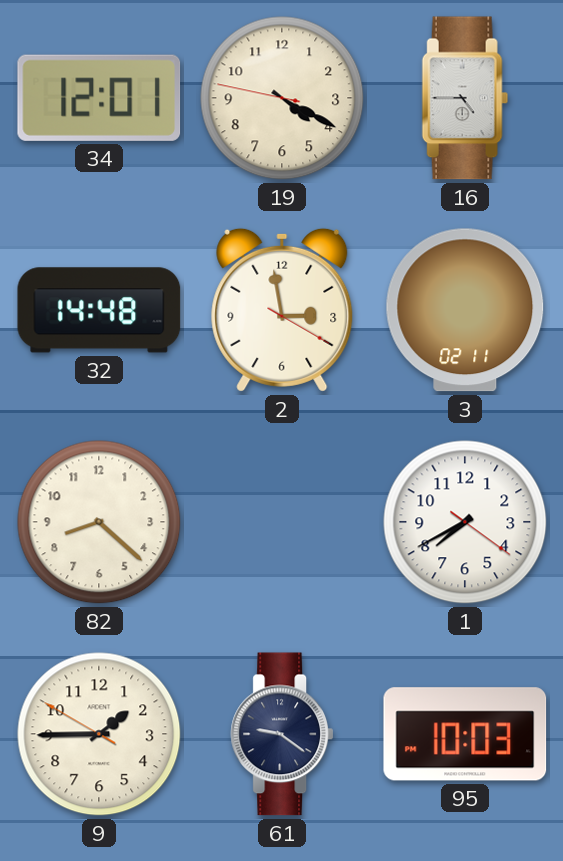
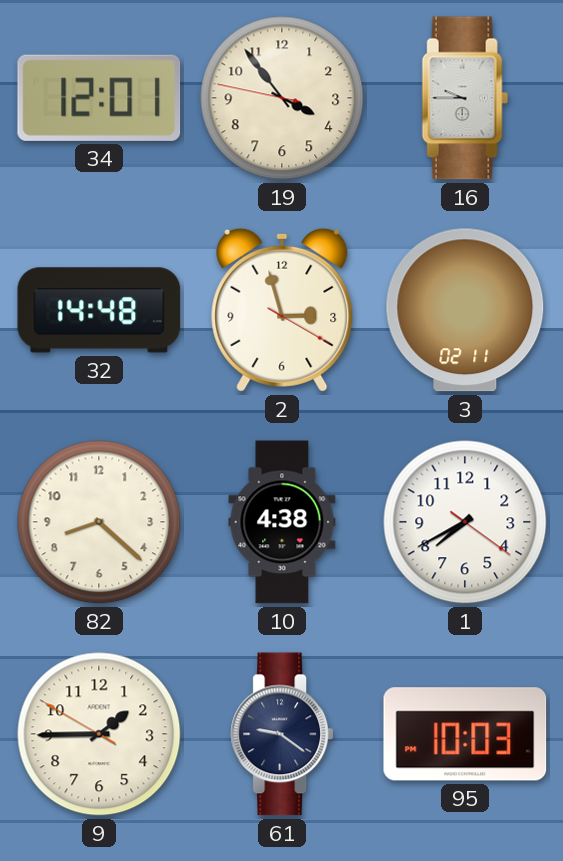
19: 4:19 -> 3:53
16: 4:45 -> 9:45
2: 2:58 -> 2:57
10: none -> 4:38
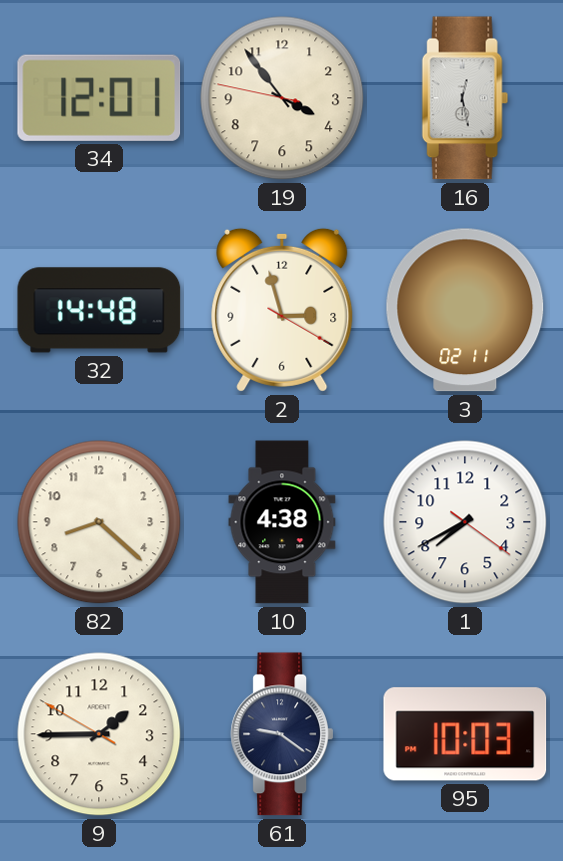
16: 9:45 -> 12:28
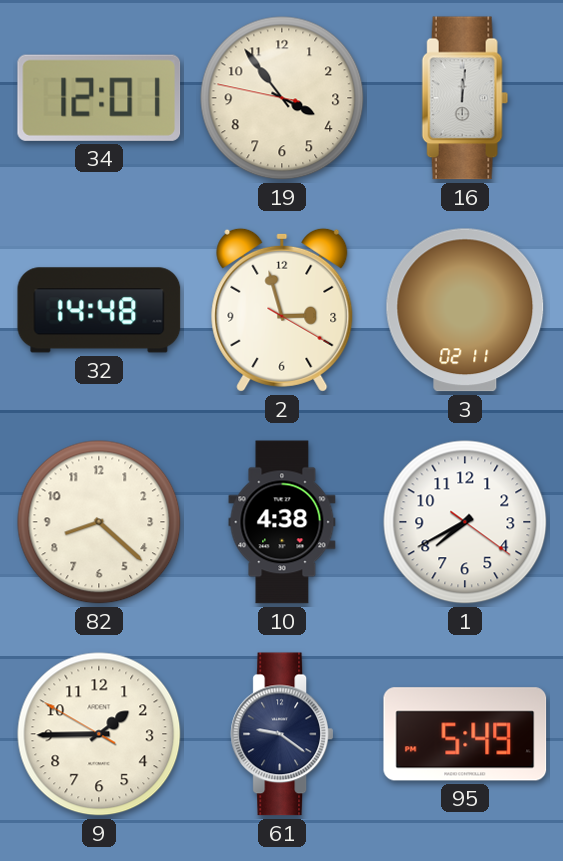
16: 12:28 -> 12:01
95: 10:03 -> 5:49
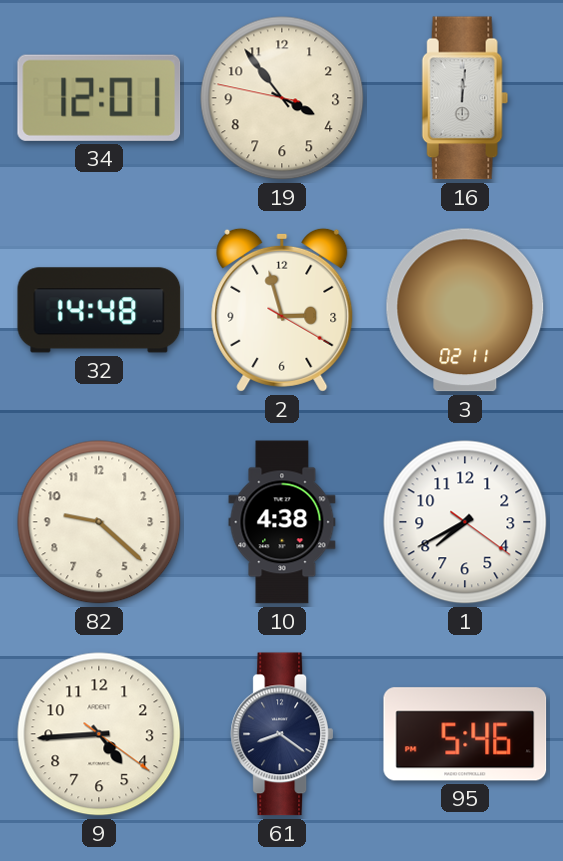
82: 8:22 -> 9:22
9: 1:44 -> 4:44
61: 9:21 -> 8:21
95: 5:49 -> 5:46
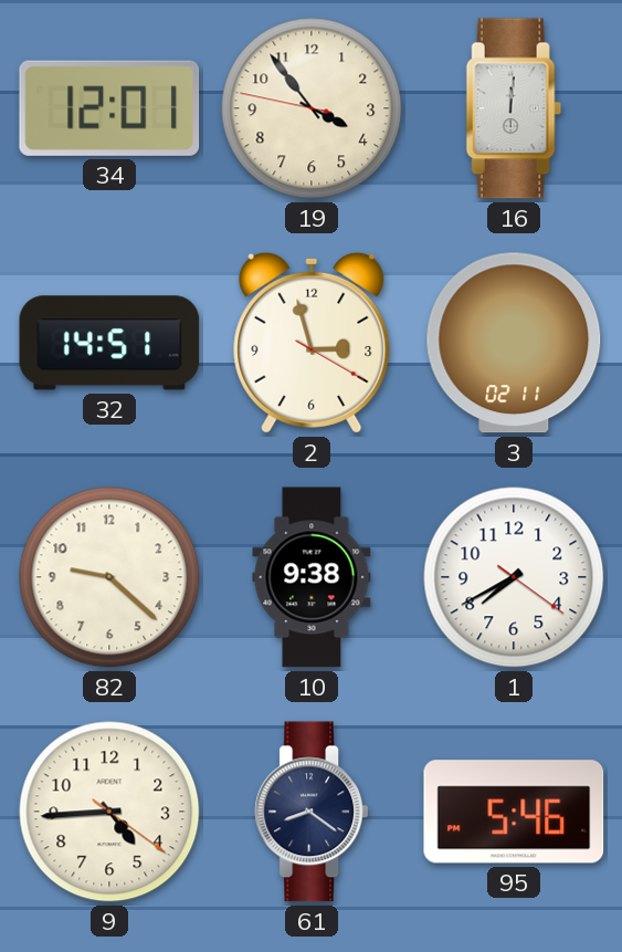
32: 14:48 -> 14:51
10: 4:38 -> 9:38
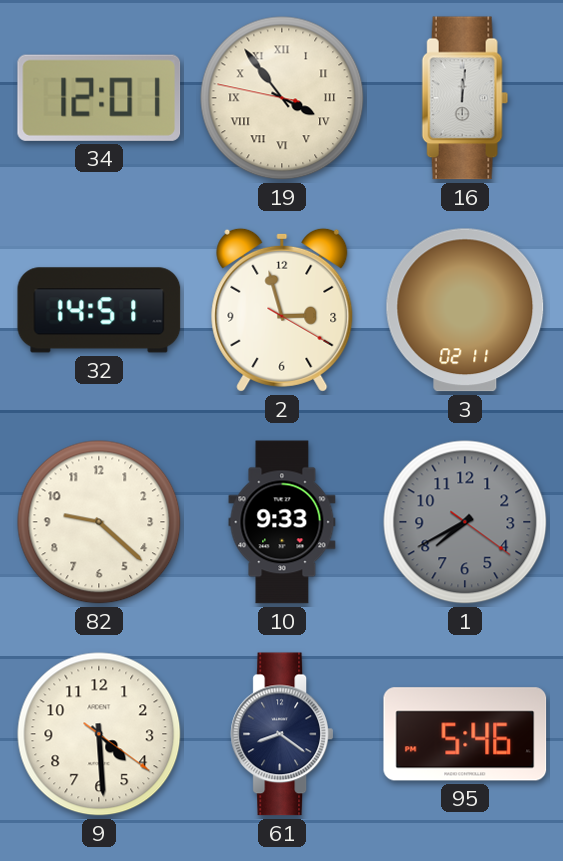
19 numerals: Arabic -> Roman
10: 9:38 -> 9:33
1 dial: white -> grey
9: 4:44 -> 4:29
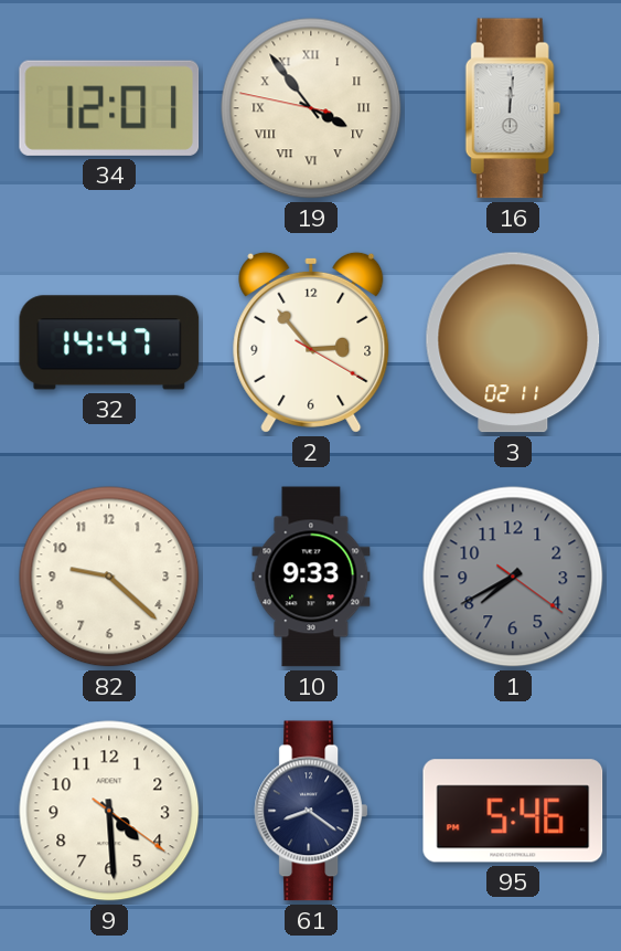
32: 14:51 -> 14:47
2: 2:57 -> 2:53
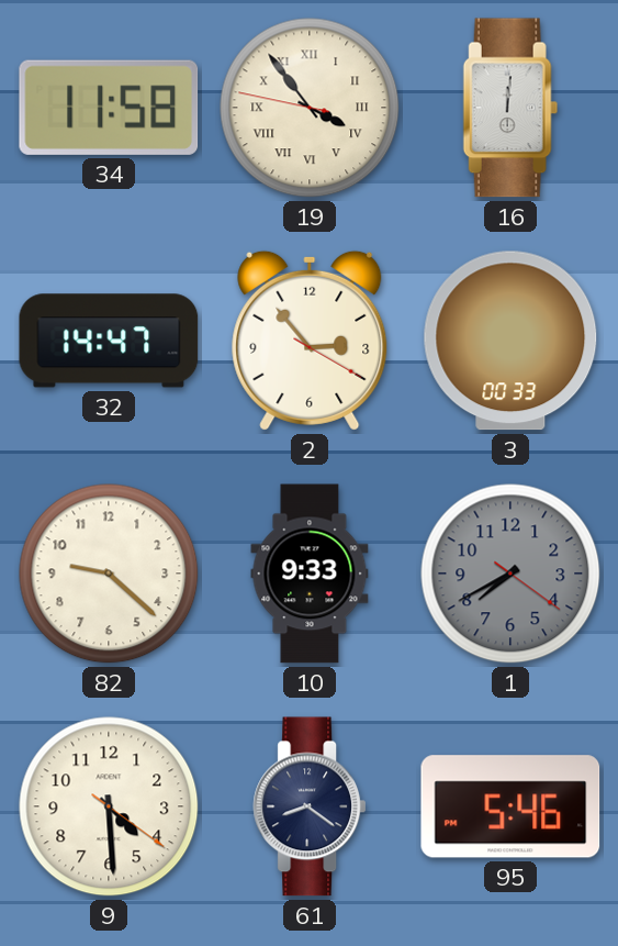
34: 12:01 -> 11:58
3: 02:11 -> 00:33
